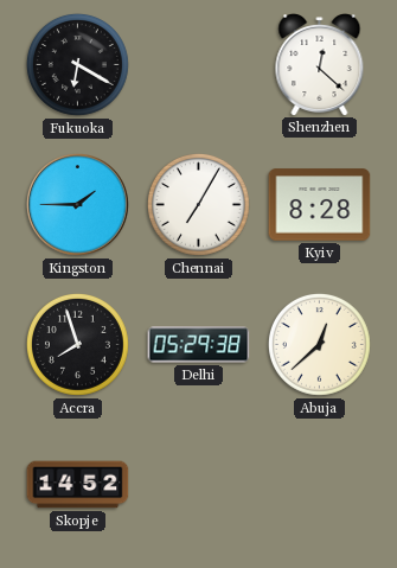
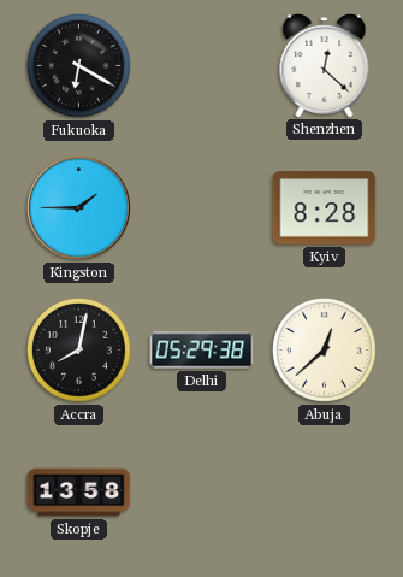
Chennai: 7:05 -> none
Accra: 7:57 -> 8:02
Skopje: 14:52 -> 13:58
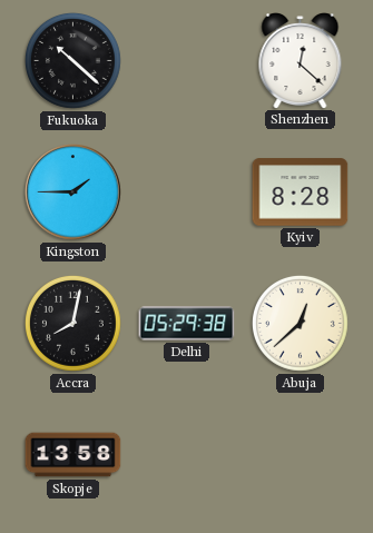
Fukuoka: 6:20 -> 10:22
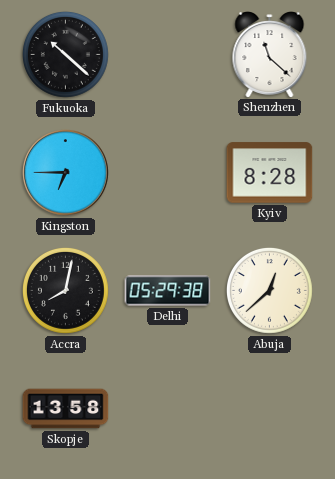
Shenzhen: 12:22 -> 11:22
Kingston: 1:45 -> 6:45
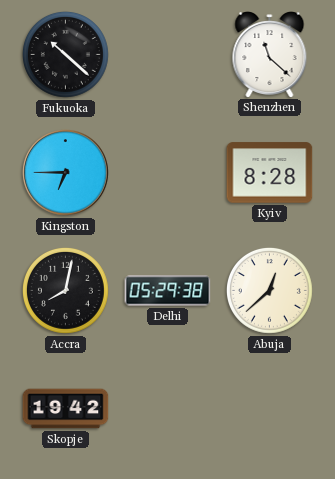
Skopje: 13:58 -> 19:42
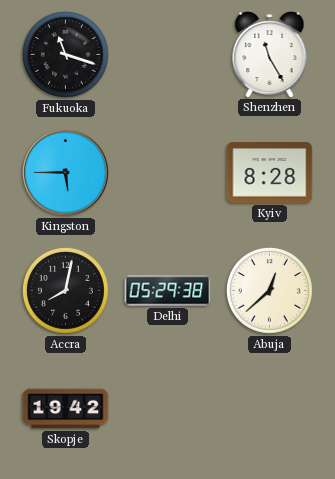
Fukuoka: 10:22 -> 11:18
Shenzhen: 11:22 -> 11:25
Kingston: 6:45 -> 5:45
